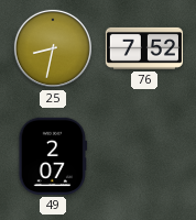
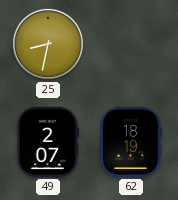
76: 7:52 -> none
62: none -> 18:19
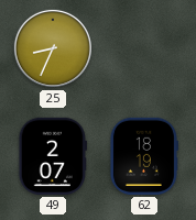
25: 8:32 -> 8:34
